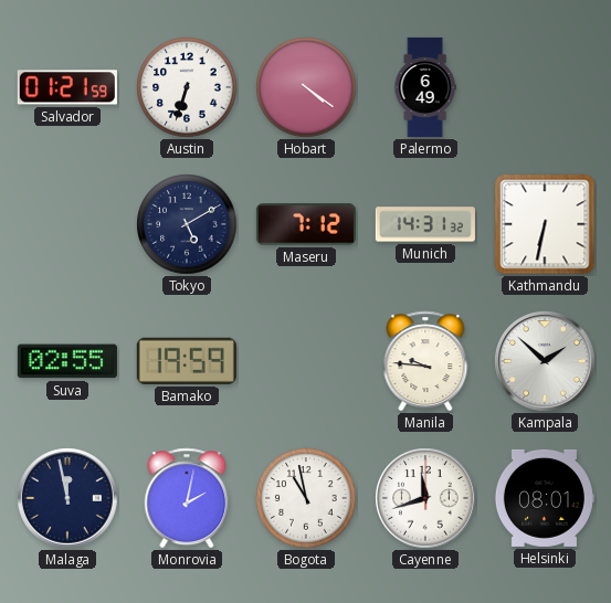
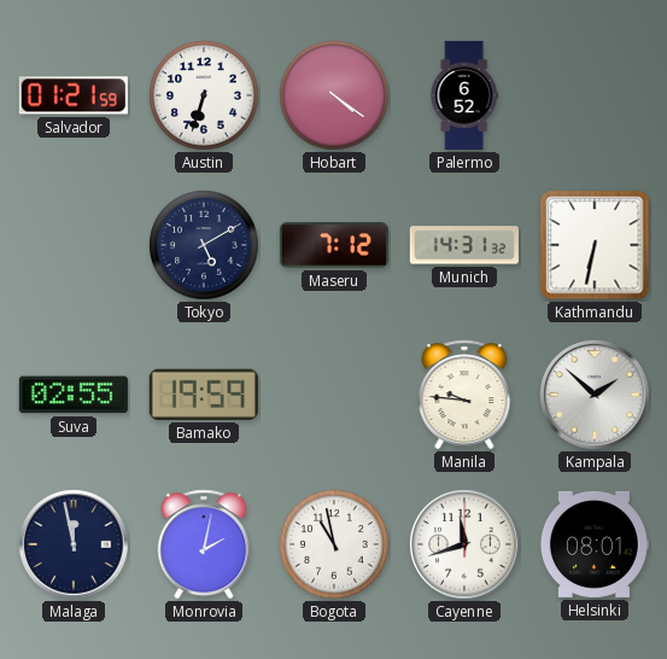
Palermo: 6:49 -> 6:52
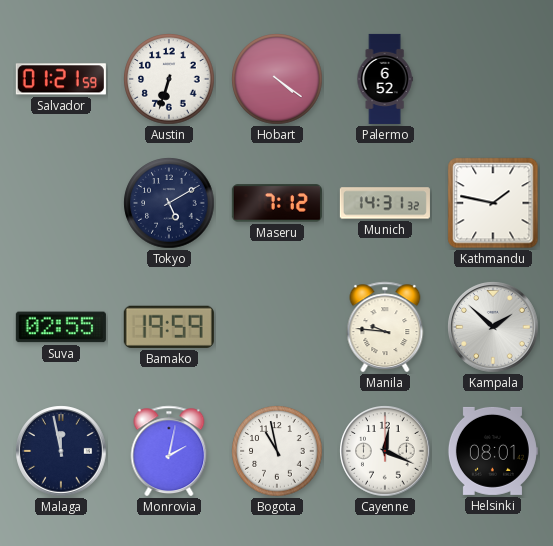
Kathmandu: 6:32 -> 1:47
Cayenne: 11:42 -> 12:19
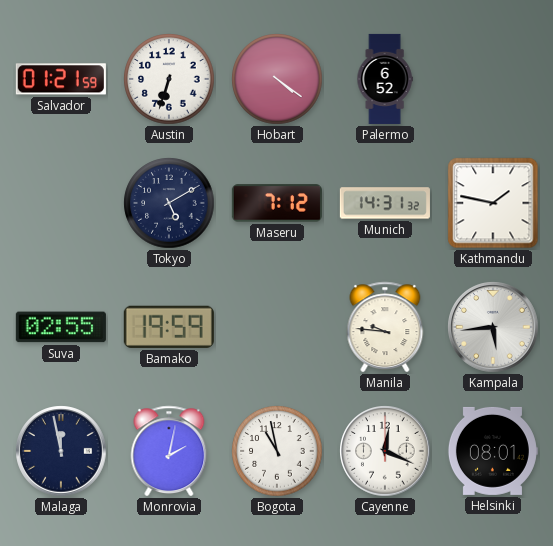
Kampala: 1:52 -> 5:44
